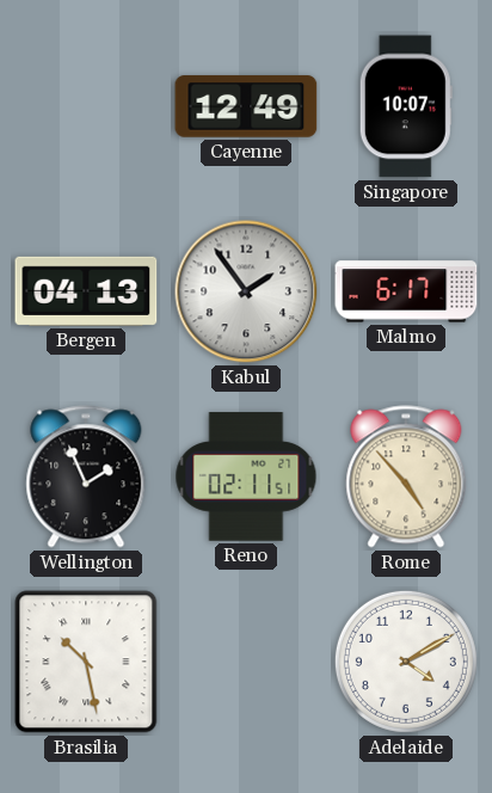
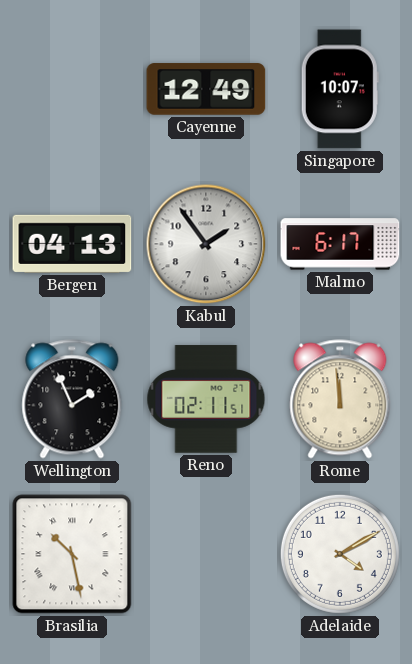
Rome: 4:53 -> 11:59
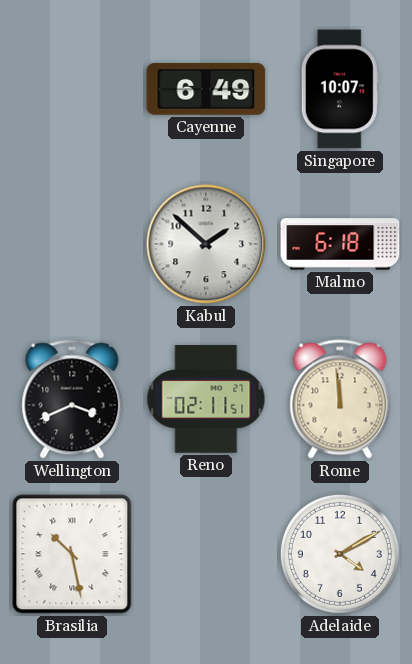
Cayenne: 12:49 -> 6:49
Bergen: 04:13 -> none
Kabul: 1:54 -> 1:52
Malmo: 6:17 -> 6:18
Wellington: 1:56 -> 3:41
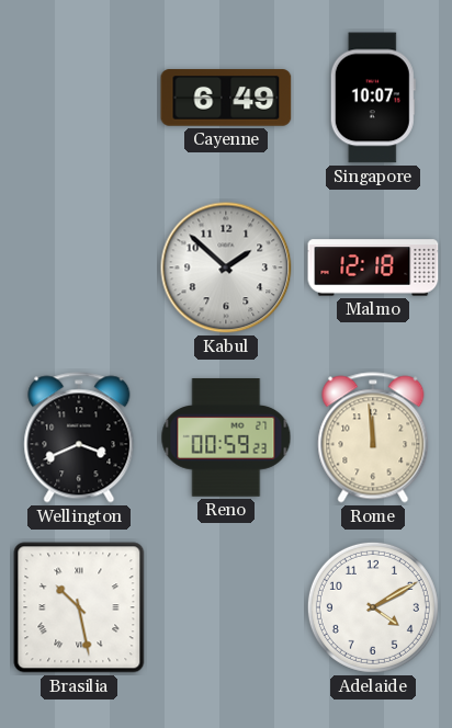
Malmo: 6:18 -> 12:18
Reno: 02:11 -> 00:59
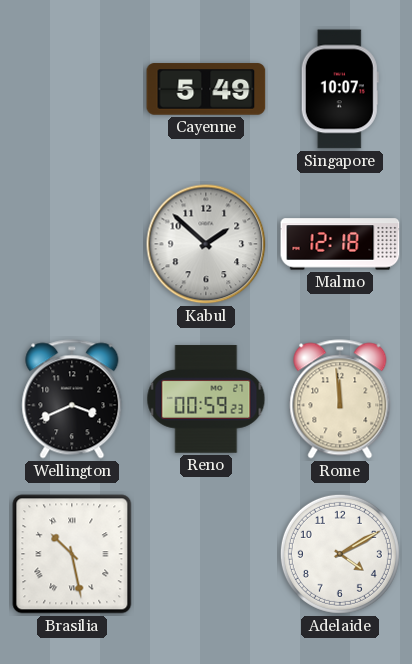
Cayenne: 6:49 -> 5:49
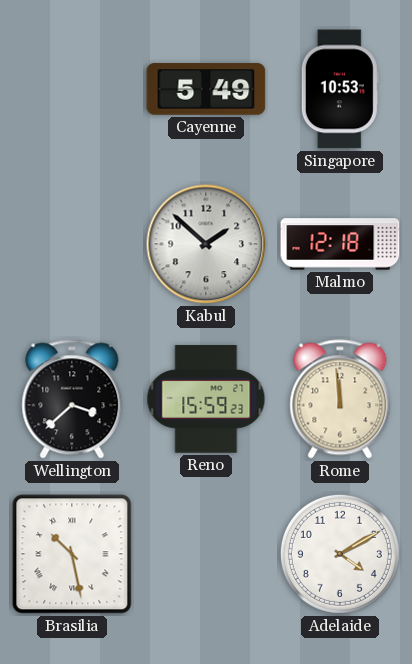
Singapore: 10:07 -> 10:53
Wellington: 3:41 -> 3:38
Reno: 00:59 -> 15:59
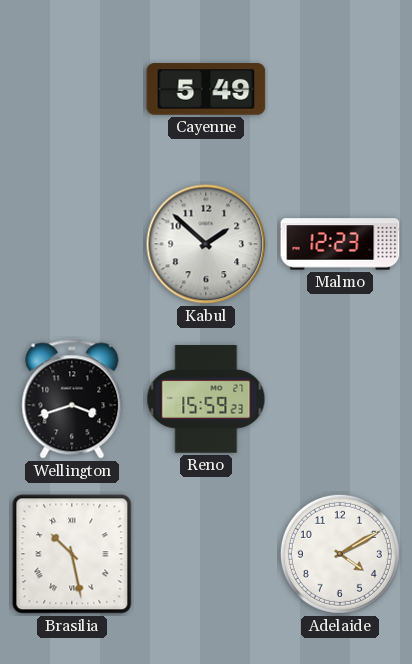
Singapore: 10:53 -> none
Malmo: 12:18 -> 12:23
Wellington: 3:38 -> 3:42
Rome: 11:59 -> none
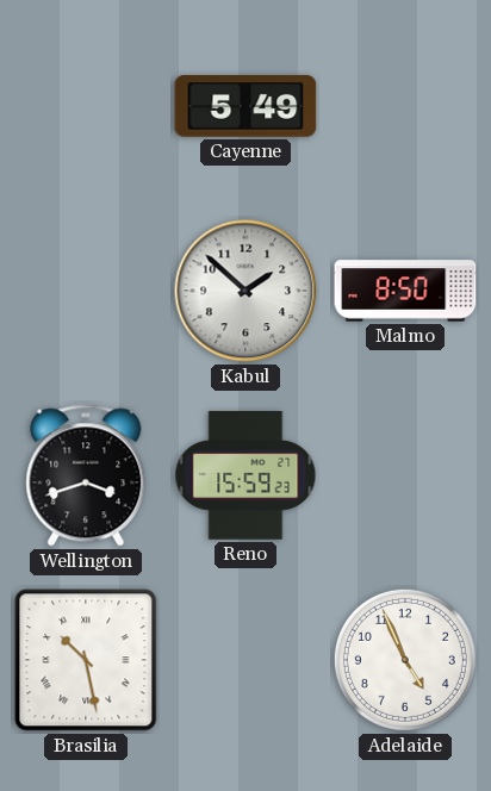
Malmo: 12:23 -> 8:50
Adelaide: 4:10 -> 4:56
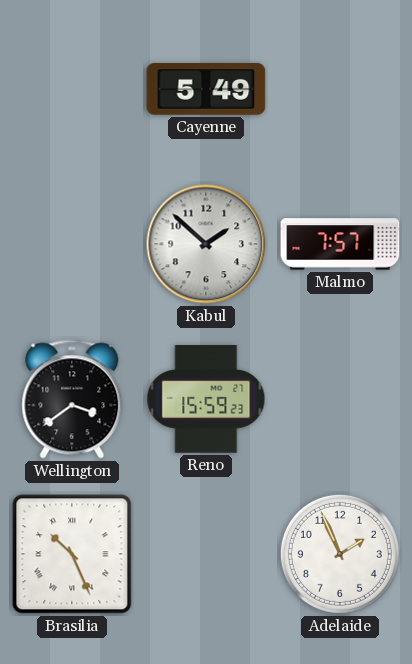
Malmo: 8:50 -> 7:57
Wellington: 3:42 -> 3:39
Brasilia: 10:28 -> 10:26
Adelaide: 4:56 -> 1:56
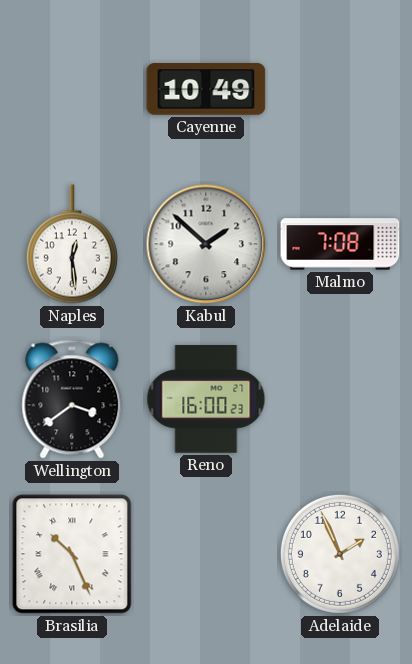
Cayenne: 5:49 -> 10:49
Naples: none -> 12:29
Malmo: 7:57 -> 7:08
Reno: 15:59 -> 16:00
